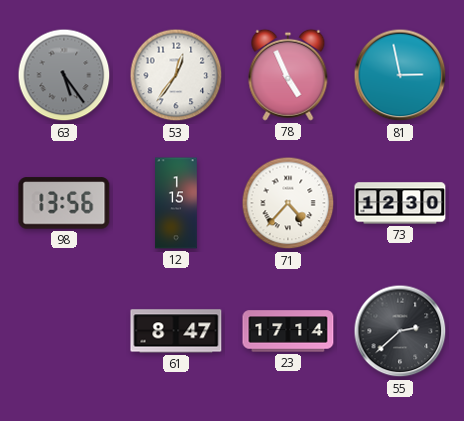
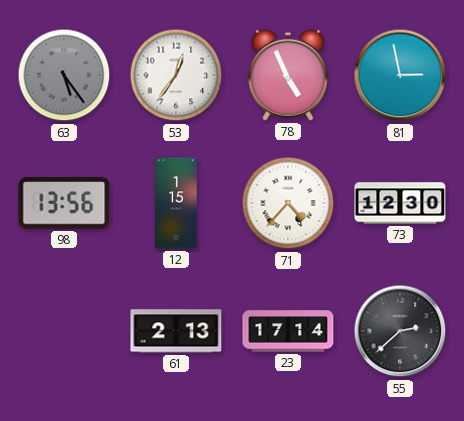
61: 8:47 -> 2:13
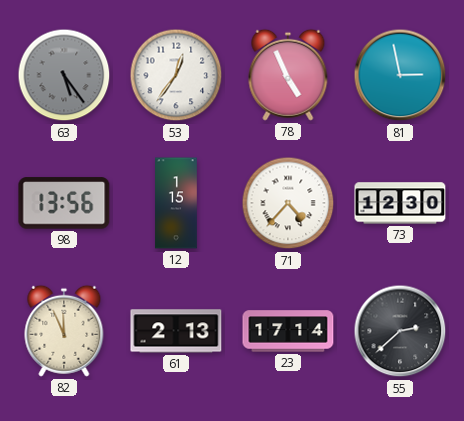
82: none -> 11:56
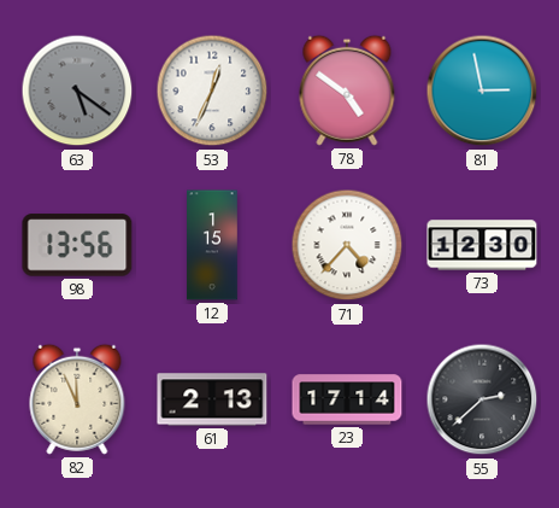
63: 5:24 -> 5:21
53: 12:36 -> 12:34
78: 4:56 -> 4:51
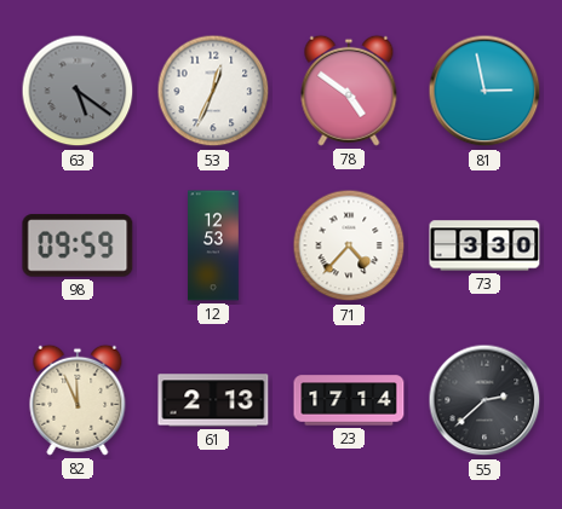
98: 13:56 -> 09:59
12: 1:15 -> 12:53
73: 12:30 -> 3:30
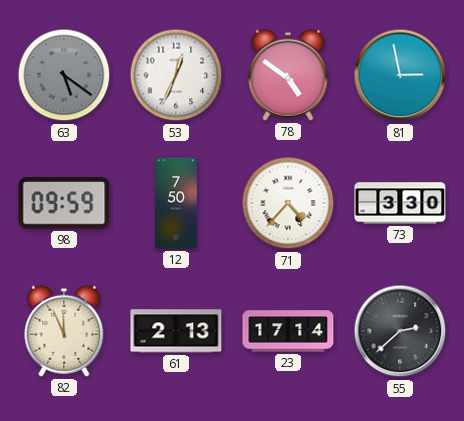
12: 12:53 -> 7:50
